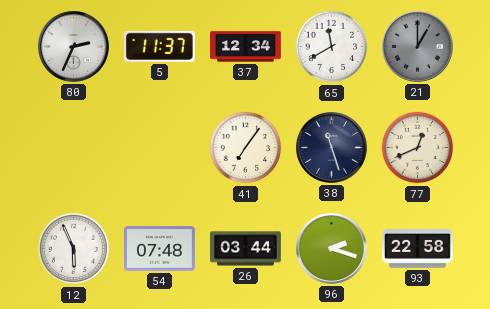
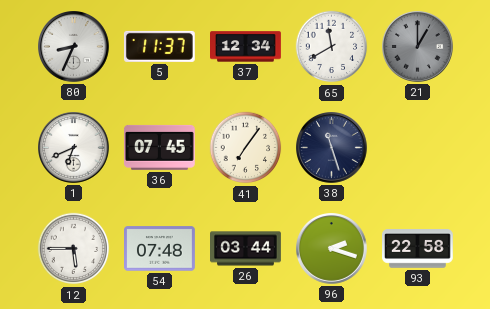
80: 2:34 -> 8:34
1: none -> 6:41
36: none -> 07:45
77: 12:41 -> none
12: 5:56 -> 5:45
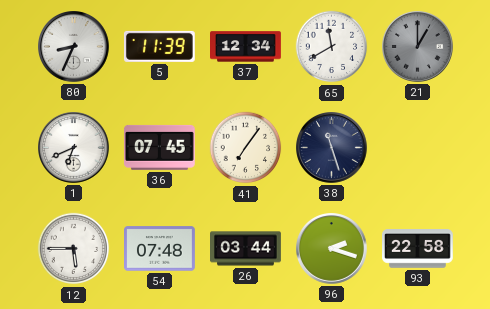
5: 11:37 -> 11:39
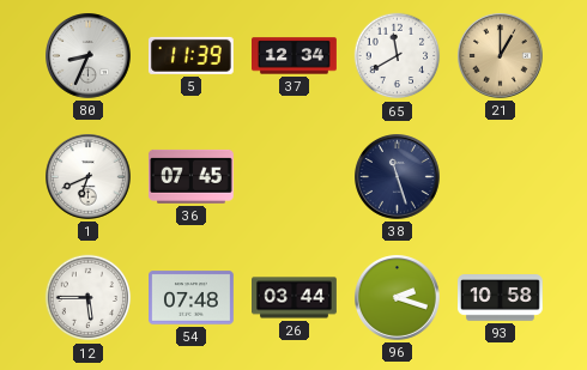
21 dial: grey -> champagne
41: 7:06 -> none
93: 22:58 -> 10:58
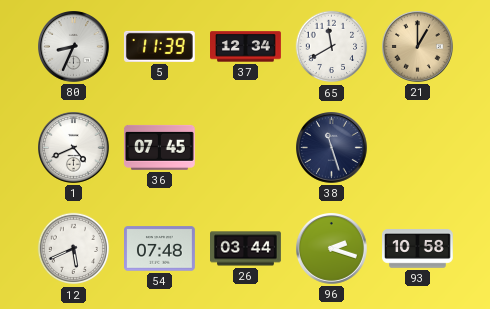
1: 6:41 -> 4:41
12: 5:45 -> 5:41
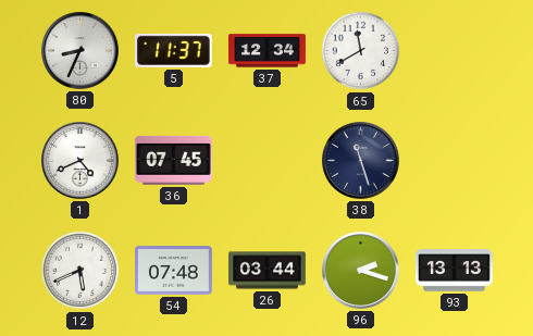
5: 11:39 -> 11:37
21: 1:00 -> none
93: 10:58 -> 13:13
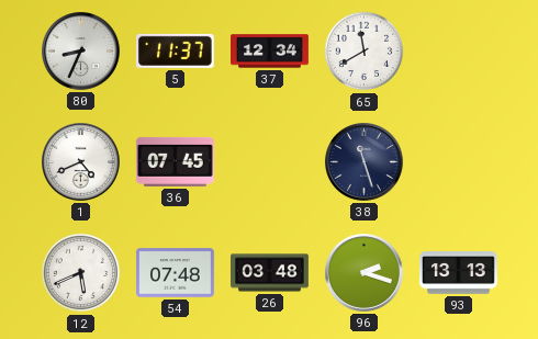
26: 03:44 -> 03:48
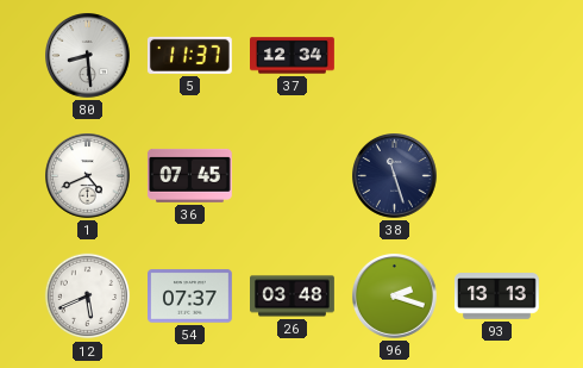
80: 8:34 -> 8:29
65: 11:40 -> none
54: 07:48 -> 07:37
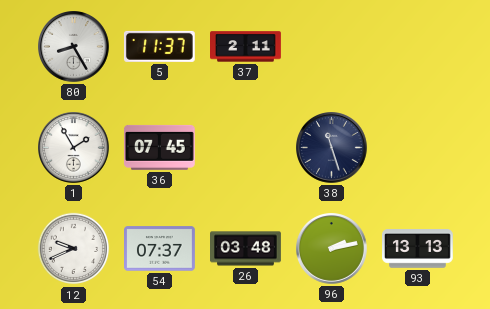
80: 8:29 -> 8:25
37: 12:34 -> 2:11
1: 4:41 -> 1:55
12: 5:41 -> 9:41
96: 2:18 -> 2:13
